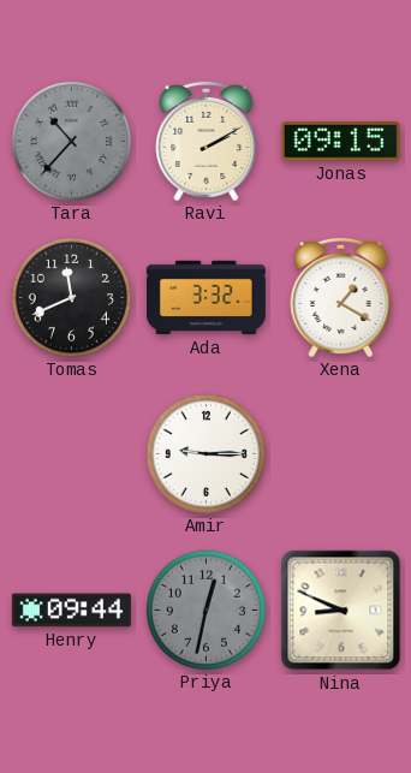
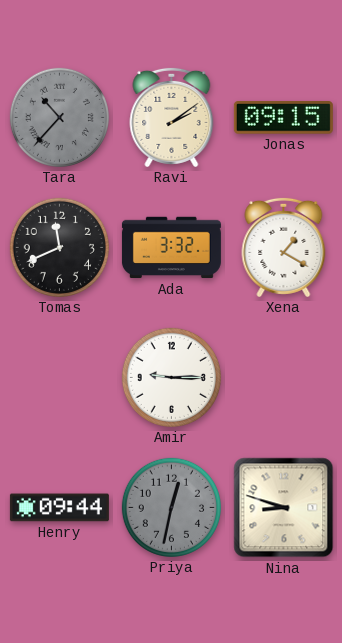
Ravi: 2:10 -> 2:09
Nina: 8:49 -> 8:48
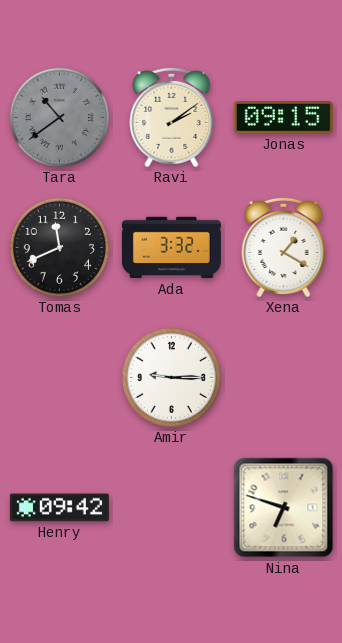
Tara: 10:37 -> 10:39
Henry: 09:44 -> 09:42
Priya: 12:32 -> none
Nina: 8:48 -> 6:48
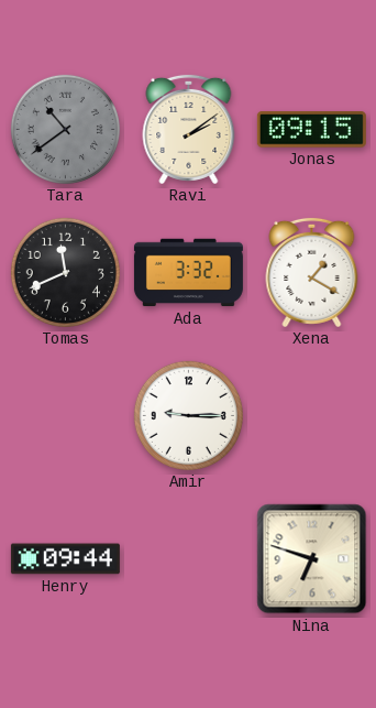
Henry: 09:42 -> 09:44
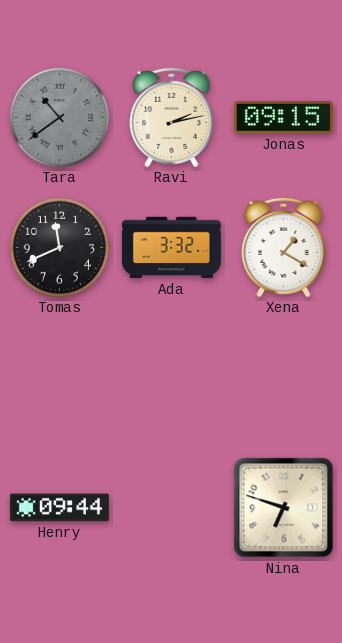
Ravi: 2:09 -> 2:13
Amir: 9:15 -> none
